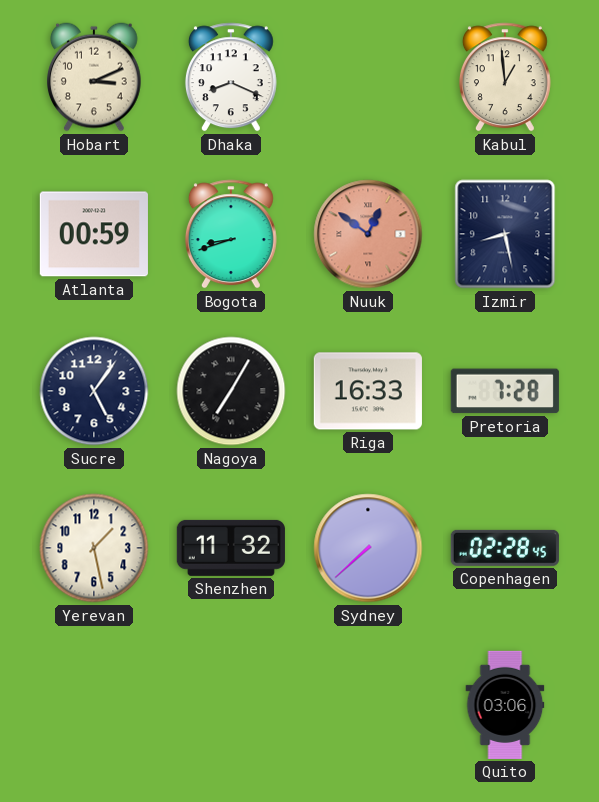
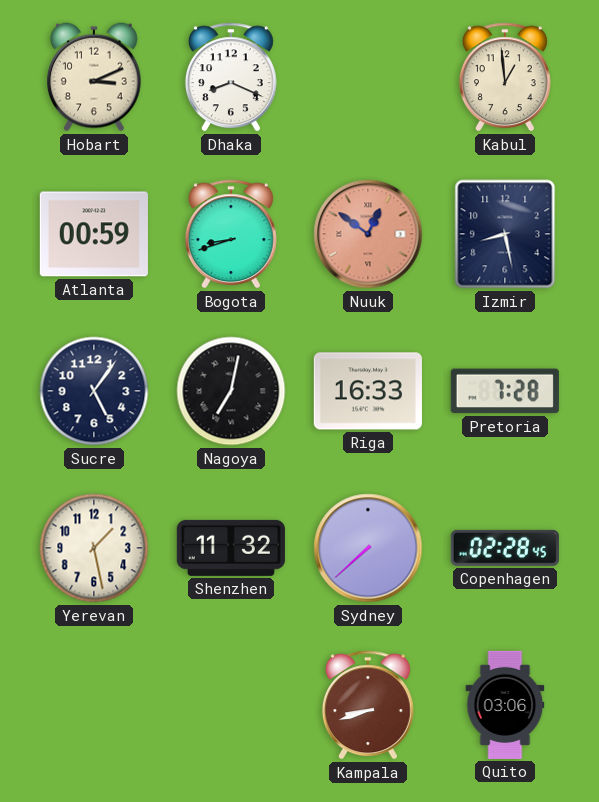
Nagoya: 7:05 -> 7:02
Kampala: none -> 8:42
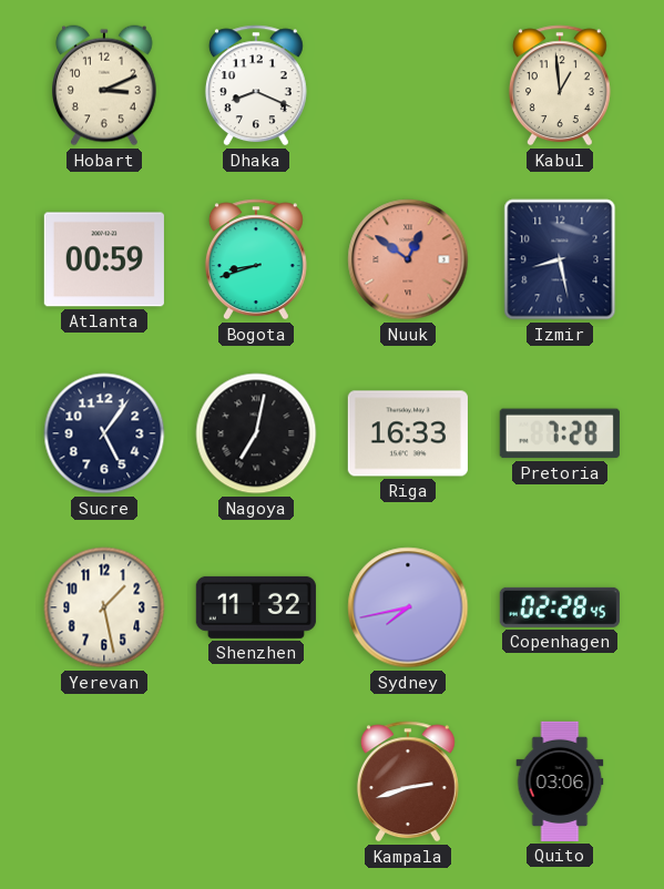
Sydney: 7:38 -> 7:43
Kampala: 8:42 -> 2:42
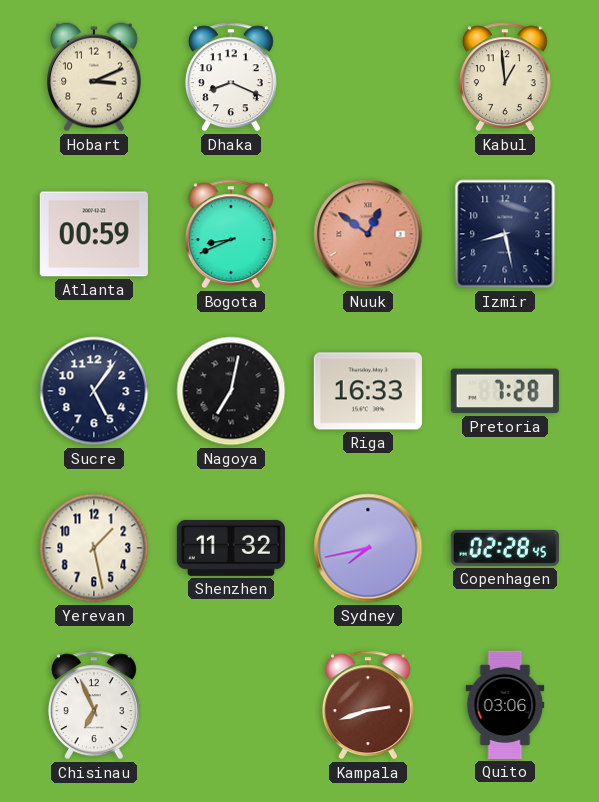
Bogota: 8:42 -> 8:41
Chisinau: none -> 6:56
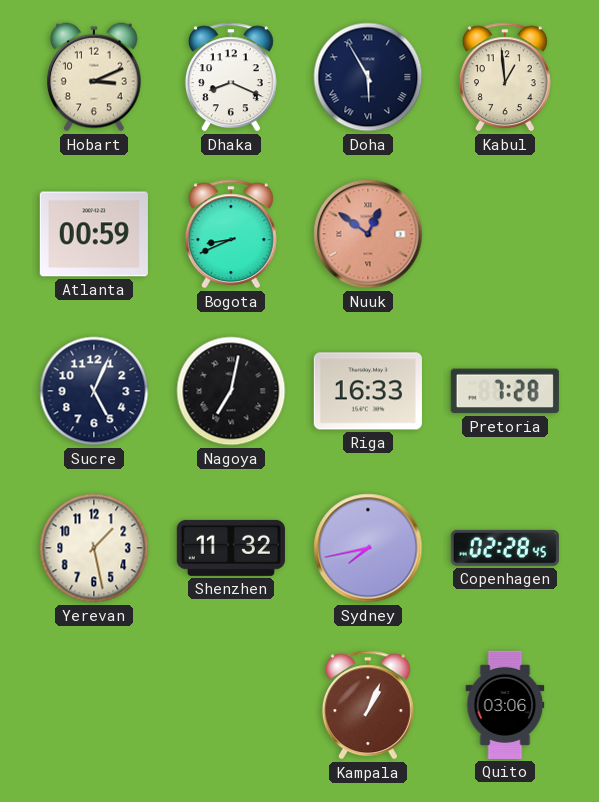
Doha: none -> 5:55
Izmir: 8:28 -> none
Sucre: 5:06 -> 5:04
Chisinau: 6:56 -> none
Kampala: 2:42 -> 1:04
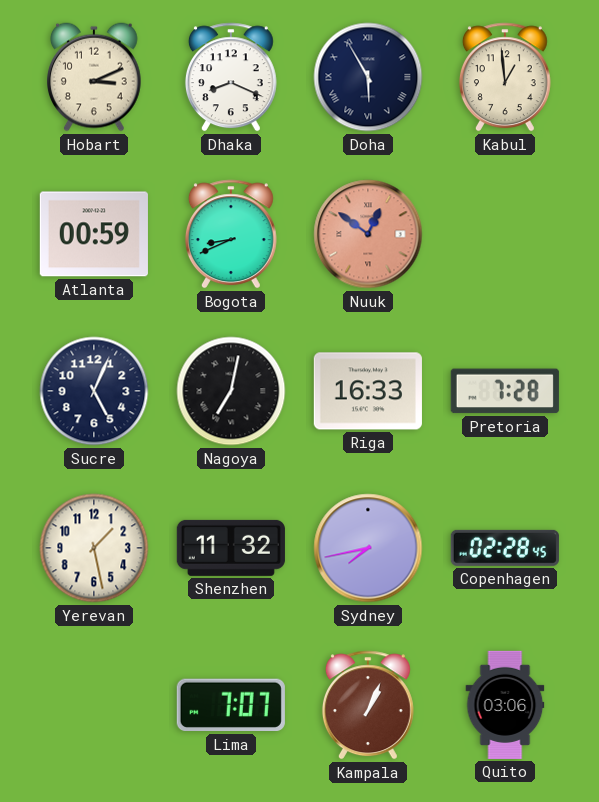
Lima: none -> 7:07
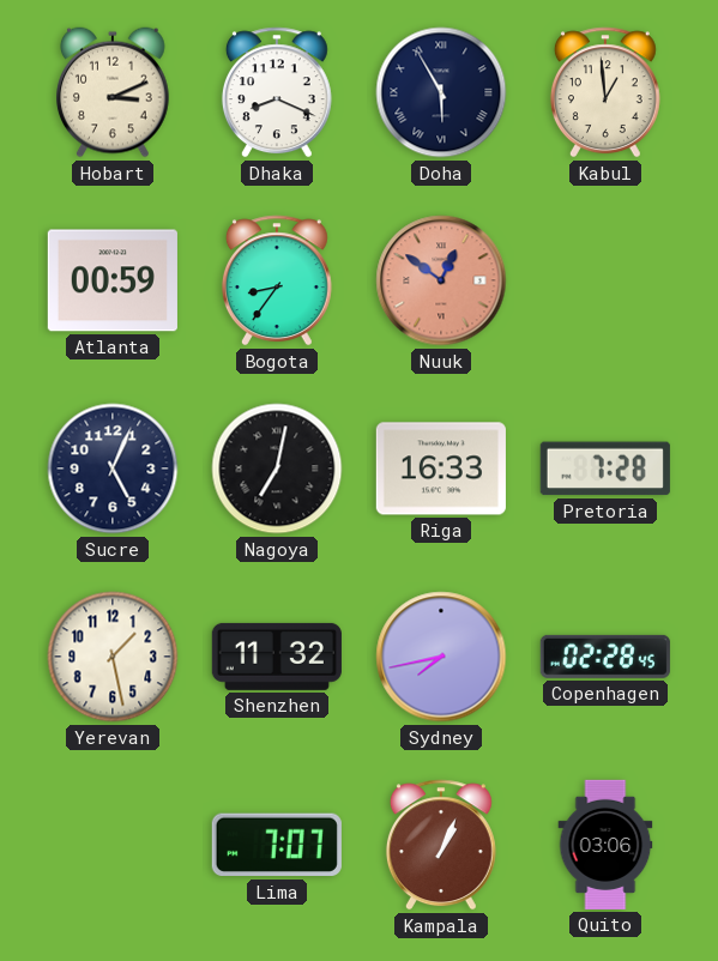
Bogota: 8:41 -> 8:36
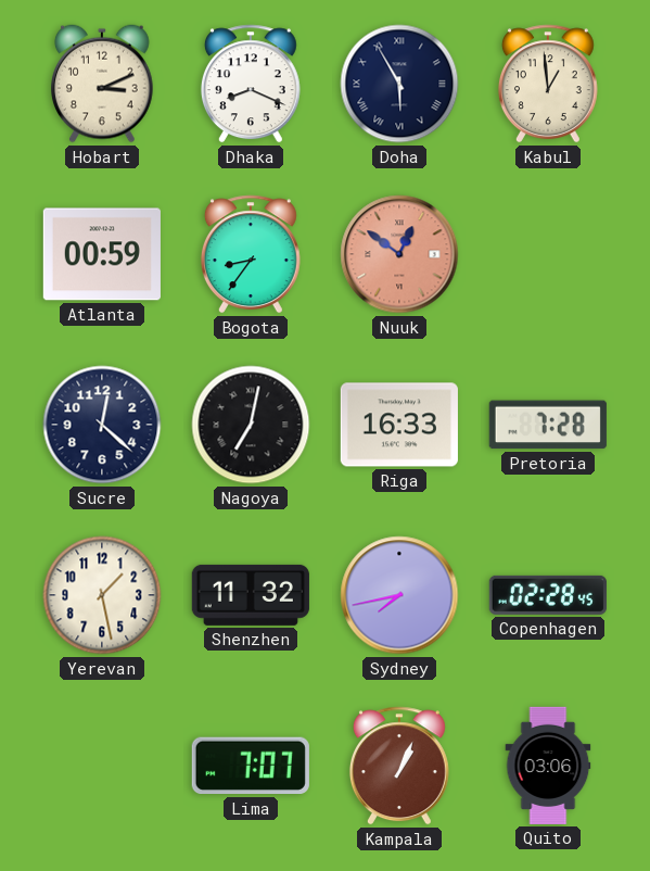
Sucre: 5:04 -> 12:22
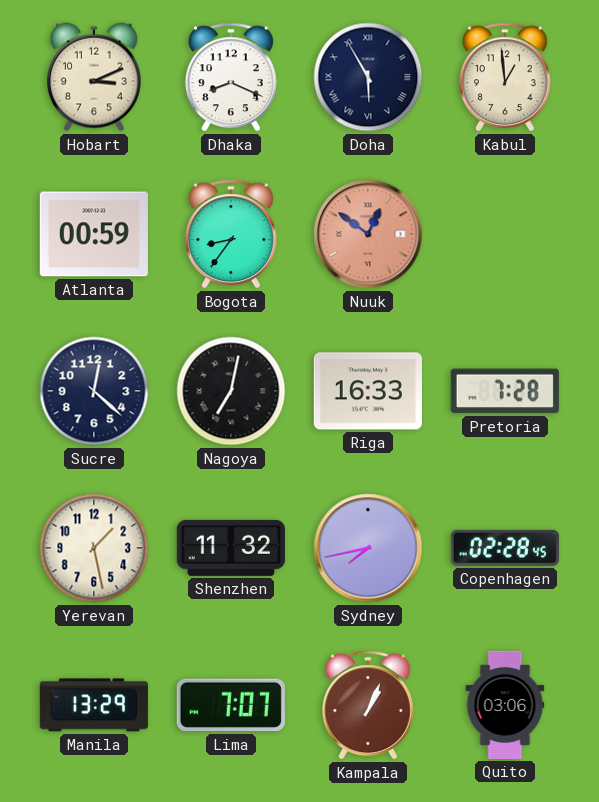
Manila: none -> 13:29
